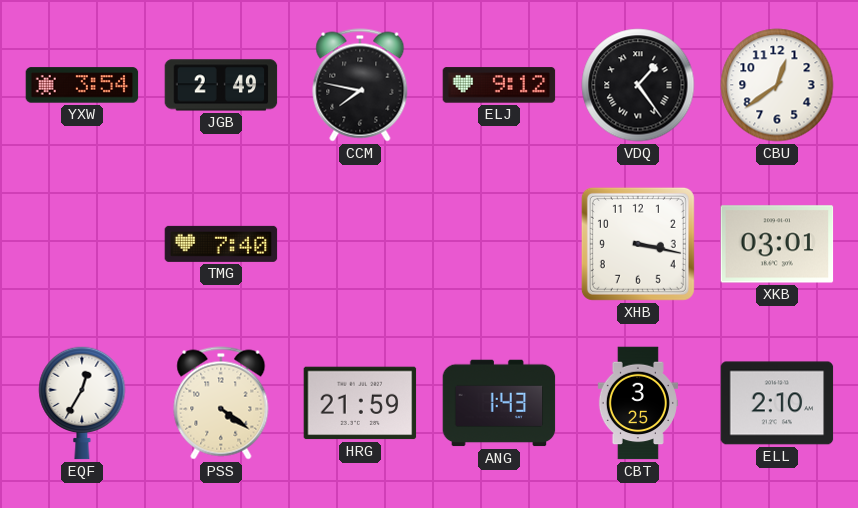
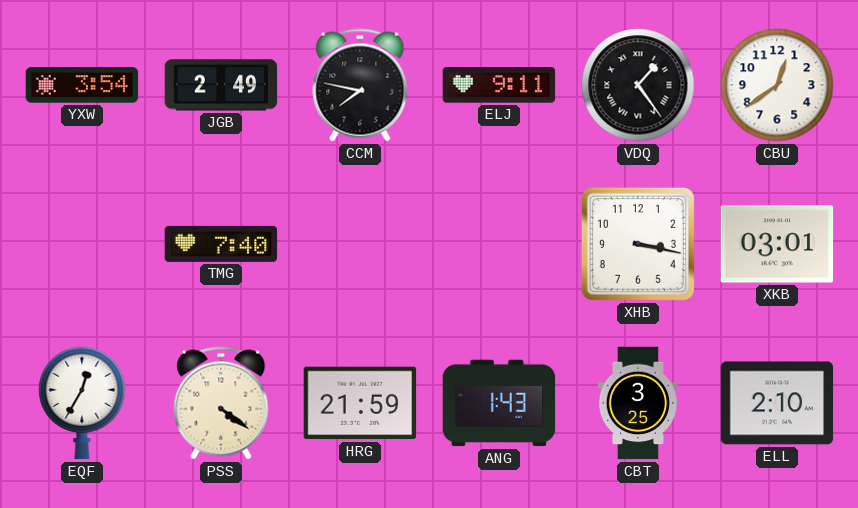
ELJ: 9:12 -> 9:11
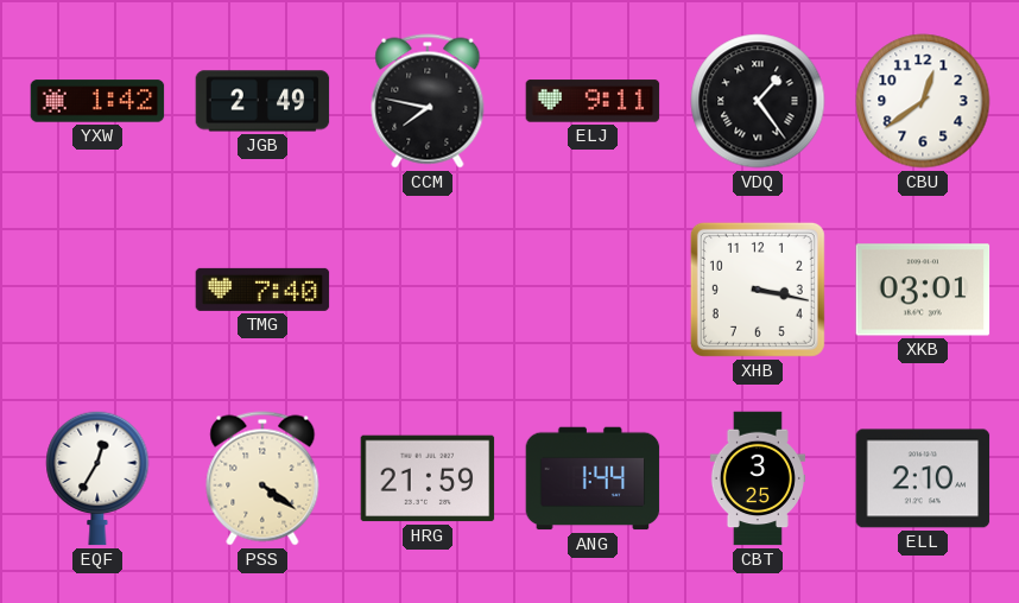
YXW: 3:54 -> 1:42
ANG: 1:43 -> 1:44
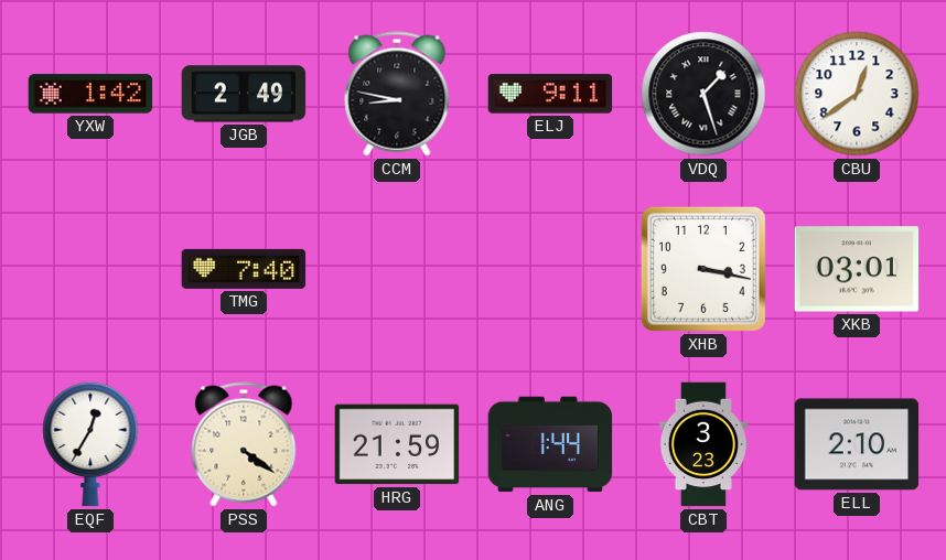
CCM: 7:47 -> 8:47
VDQ: 1:24 -> 1:27
CBT: 3:25 -> 3:23
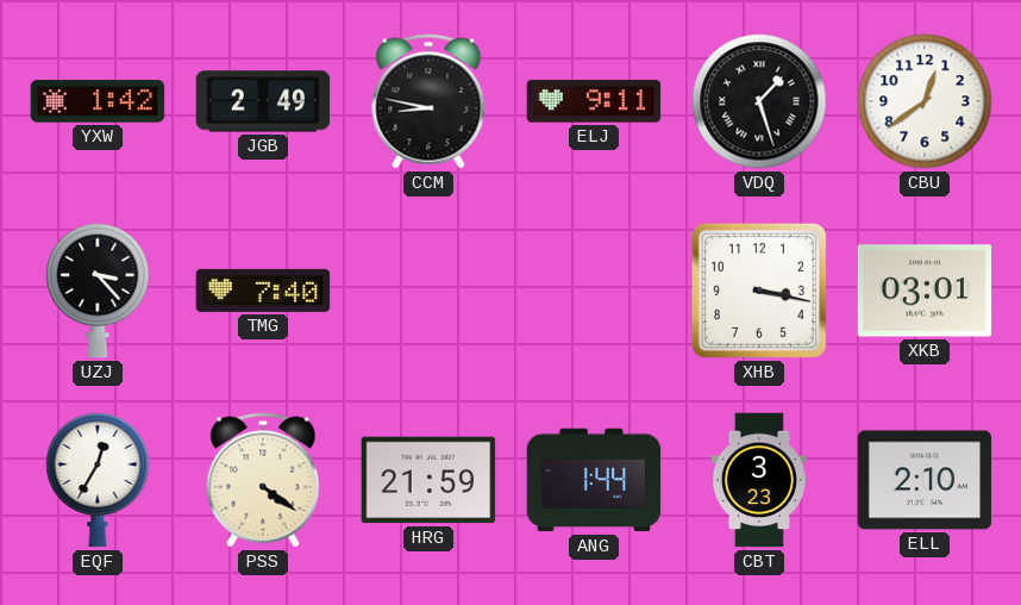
UZJ: none -> 3:23
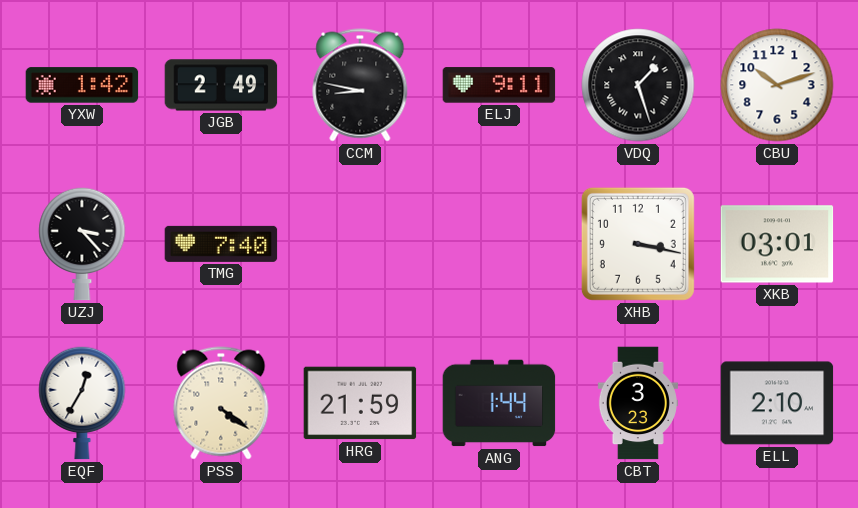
CBU: 12:39 -> 10:12
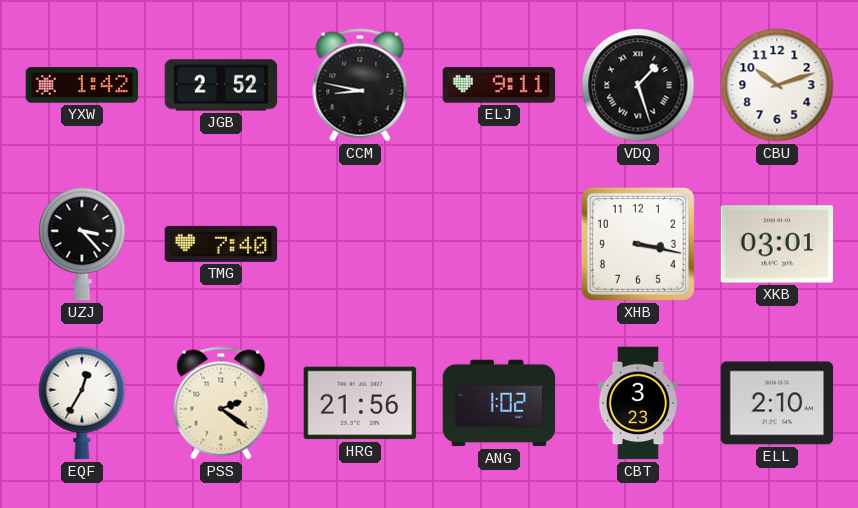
JGB: 2:49 -> 2:52
PSS: 4:21 -> 2:21
HRG: 21:59 -> 21:56
ANG: 1:44 -> 1:02
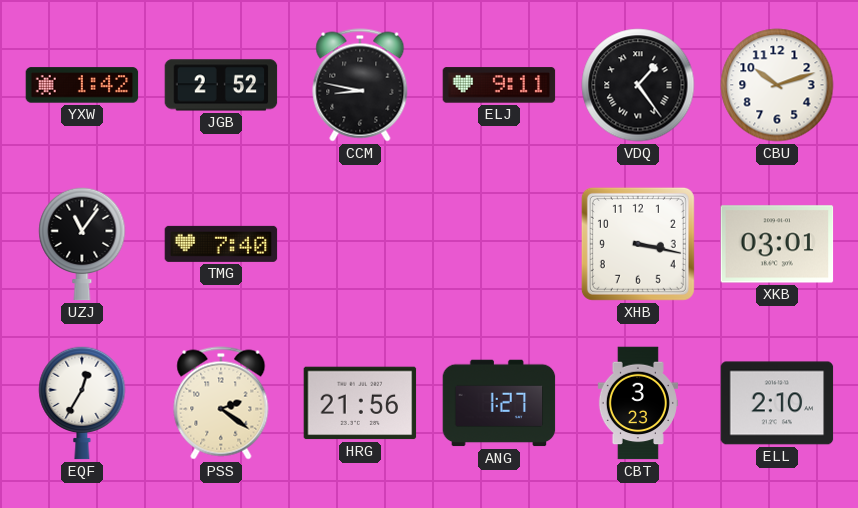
VDQ: 1:27 -> 1:24
UZJ: 3:23 -> 11:06
ANG: 1:02 -> 1:27
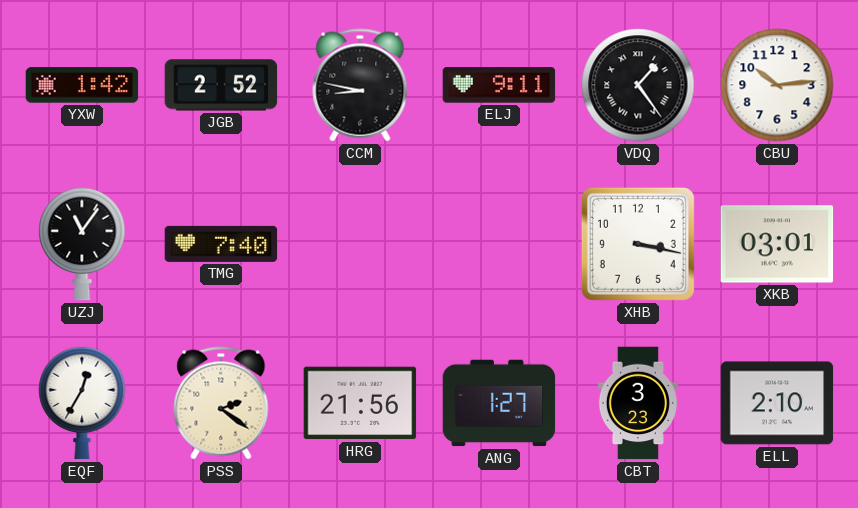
CBU: 10:12 -> 10:14
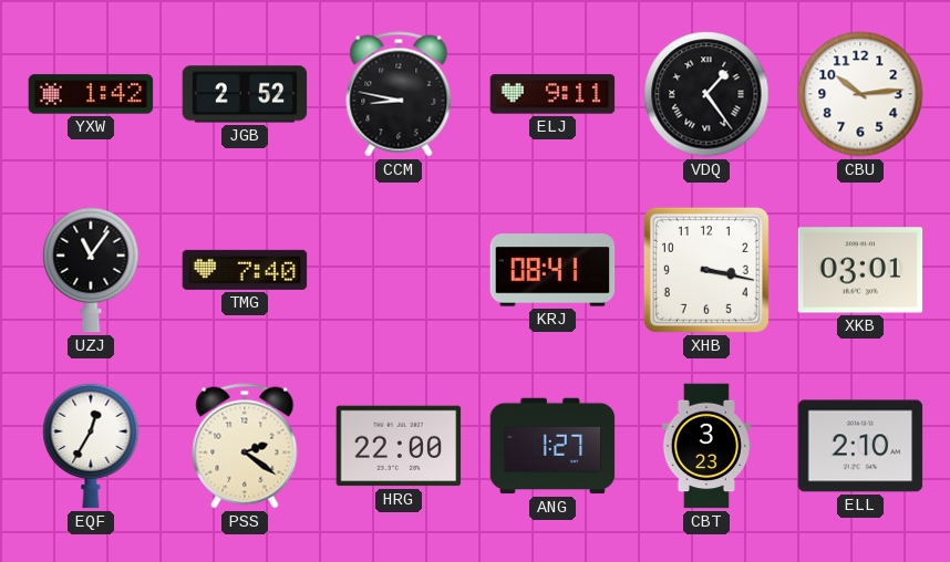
KRJ: none -> 08:41
HRG: 21:56 -> 22:00
